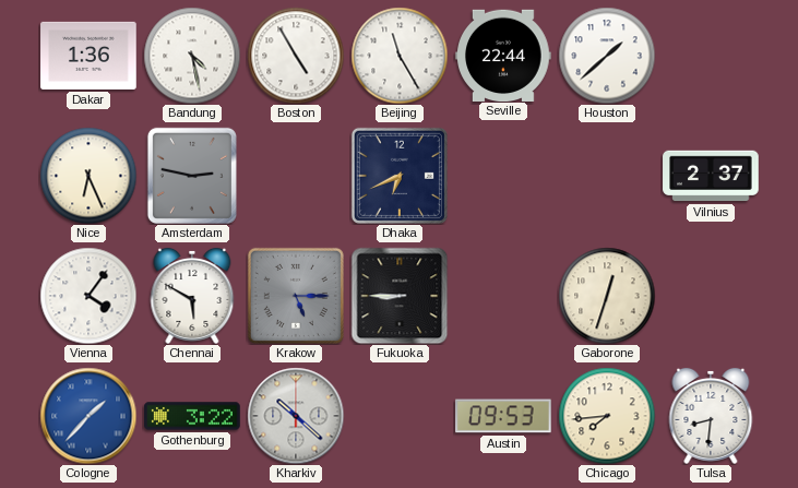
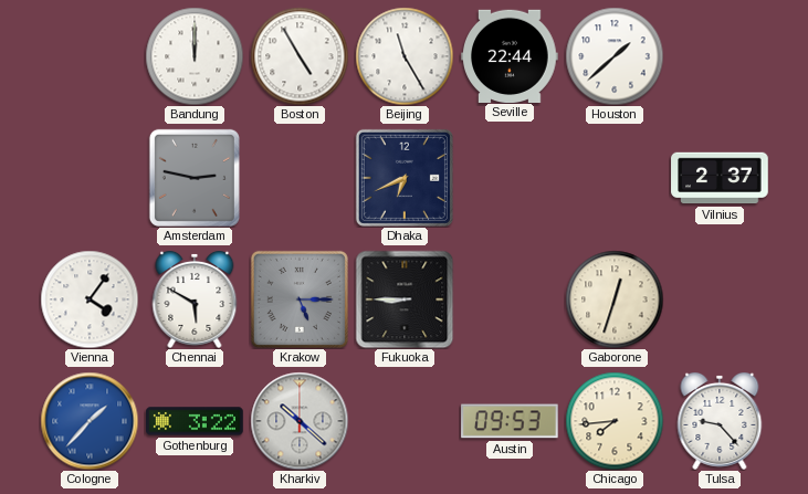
Dakar: 1:36 -> none
Bandung: 4:28 -> 12:00
Nice: 6:26 -> none
Tulsa: 8:31 -> 9:23
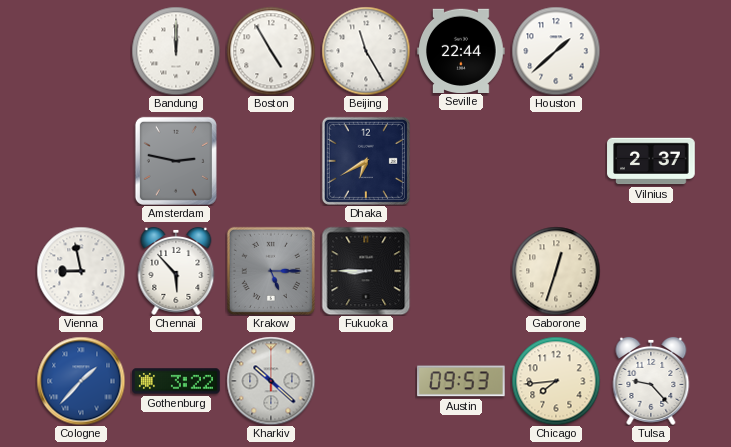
Dhaka: 6:41 -> 6:40
Vienna: 4:06 -> 8:58
Chennai: 5:50 -> 5:53
